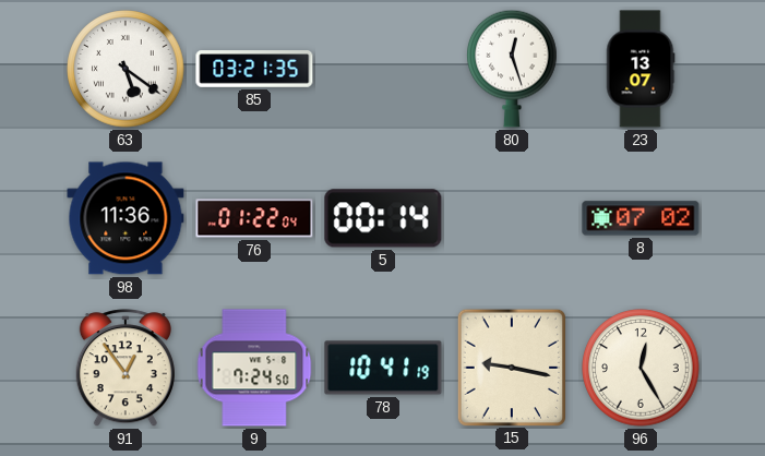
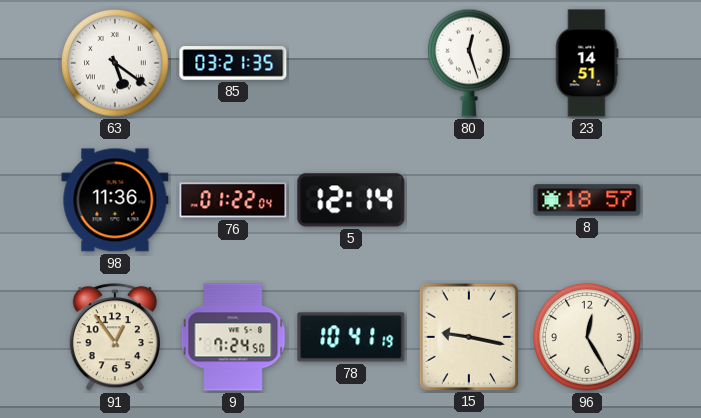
23: 13:07 -> 14:51
5: 00:14 -> 12:14
8: 07:02 -> 18:57
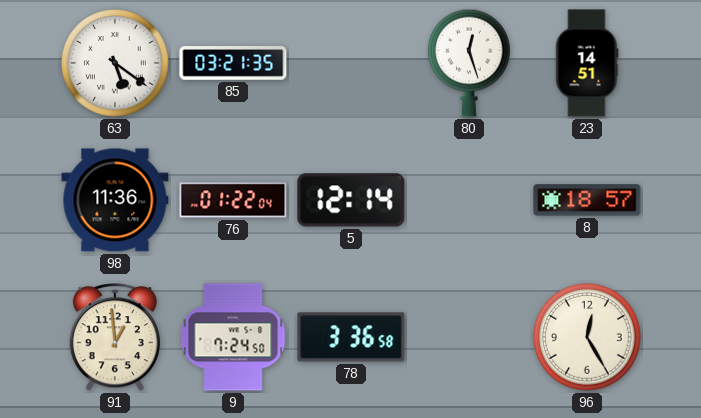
91: 12:54 -> 12:59
78: 10:41 -> 3:36
15: 9:17 -> none
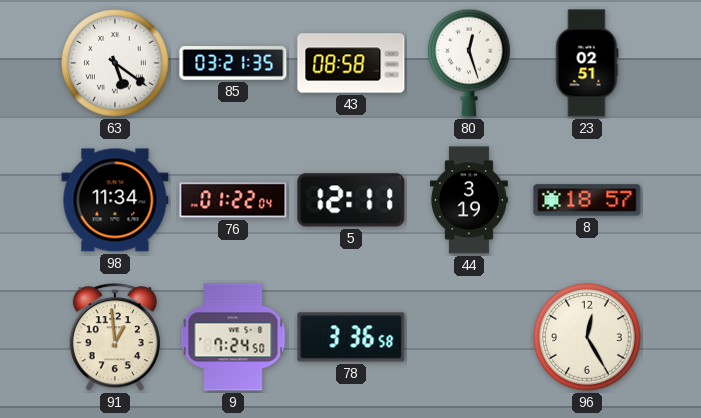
43: none -> 08:58
23: 14:51 -> 02:51
98: 11:36 -> 11:34
5: 12:14 -> 12:11
44: none -> 3:19
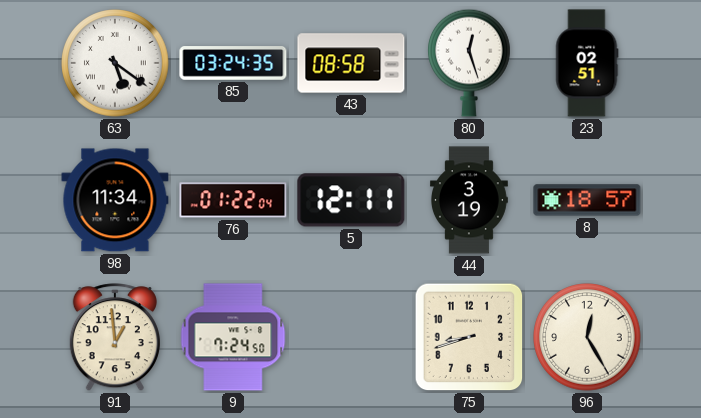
85: 03:21 -> 03:24
78: 3:36 -> none
75: none -> 8:42
